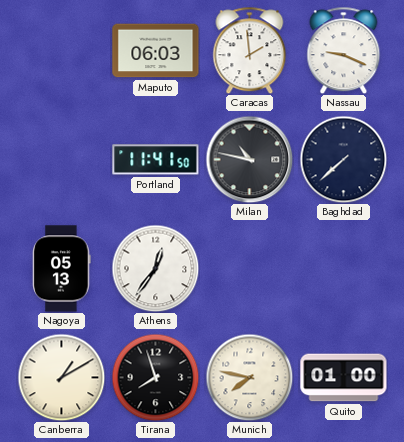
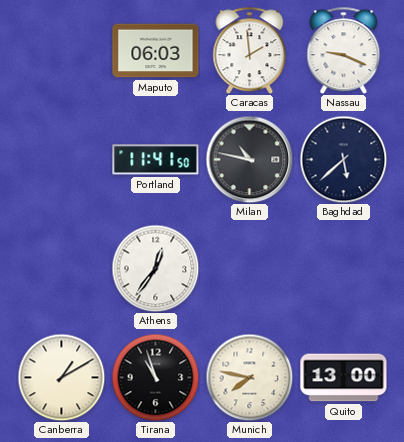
Baghdad: 7:38 -> 5:38
Nagoya: 05:13 -> none
Tirana: 7:57 -> 10:57
Quito: 01:00 -> 13:00
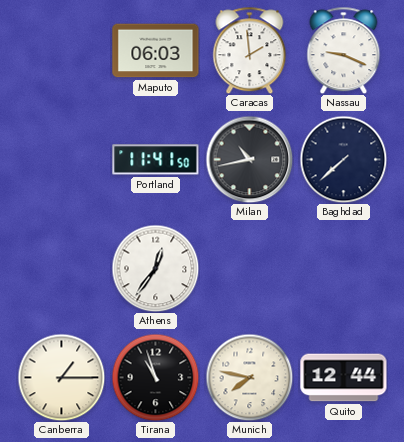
Milan: 10:47 -> 10:43
Baghdad: 5:38 -> 7:38
Canberra: 1:10 -> 1:15
Quito: 13:00 -> 12:44
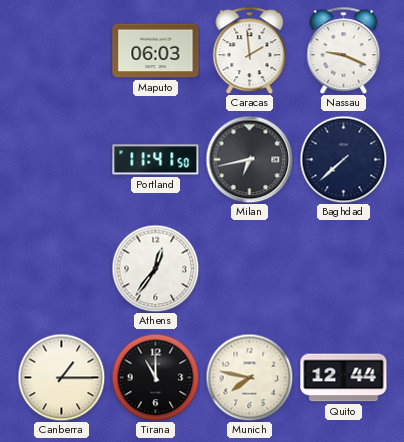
Milan: 10:43 -> 6:43
Tirana: 10:57 -> 11:00
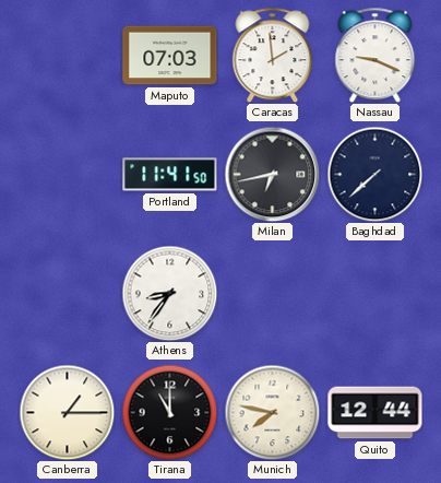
Maputo: 06:03 -> 07:03
Athens: 12:36 -> 8:36
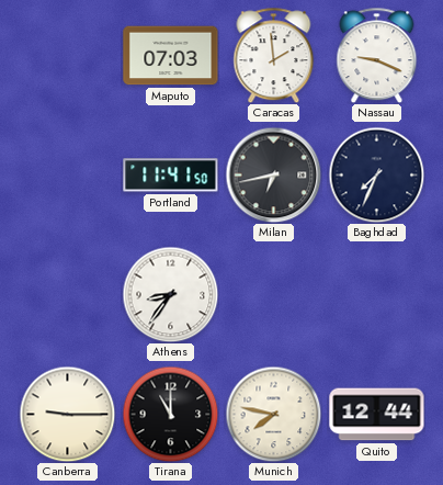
Baghdad: 7:38 -> 7:34
Canberra: 1:15 -> 9:15
